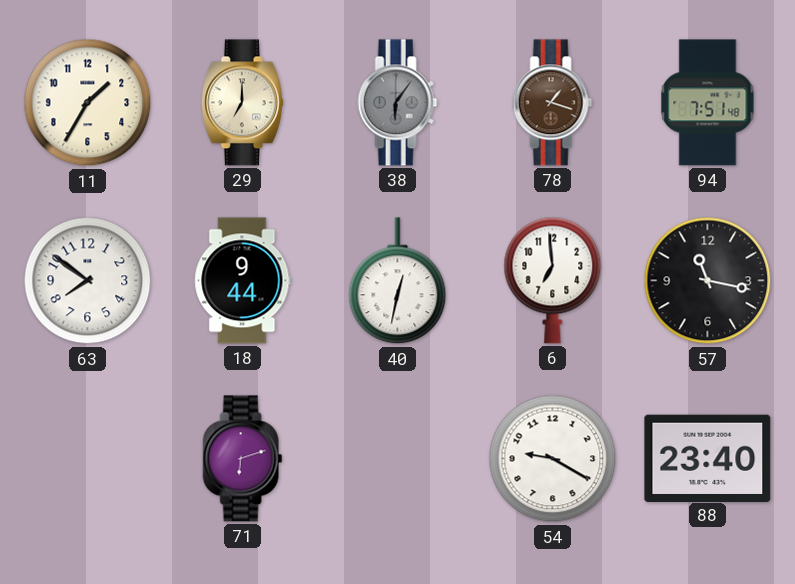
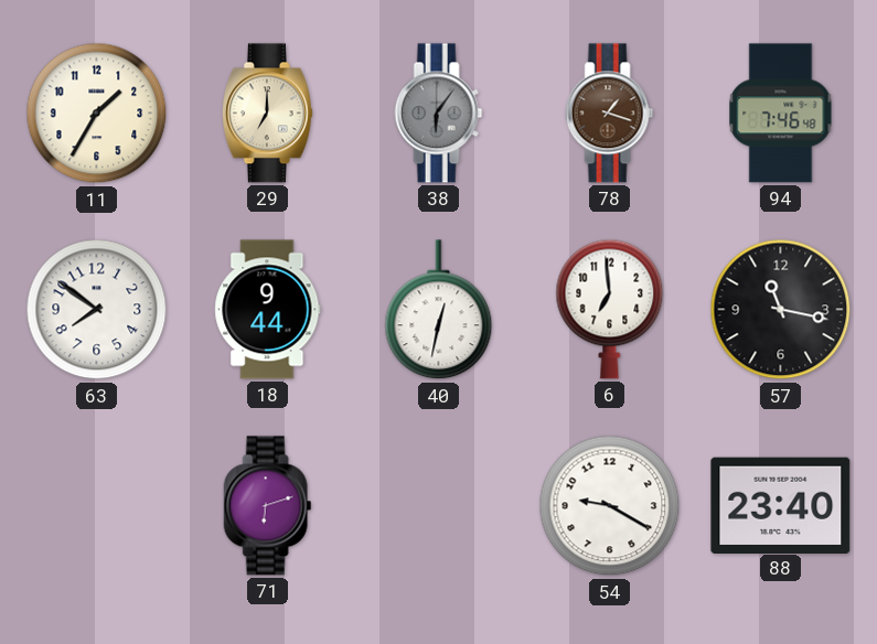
94: 7:51 -> 7:46
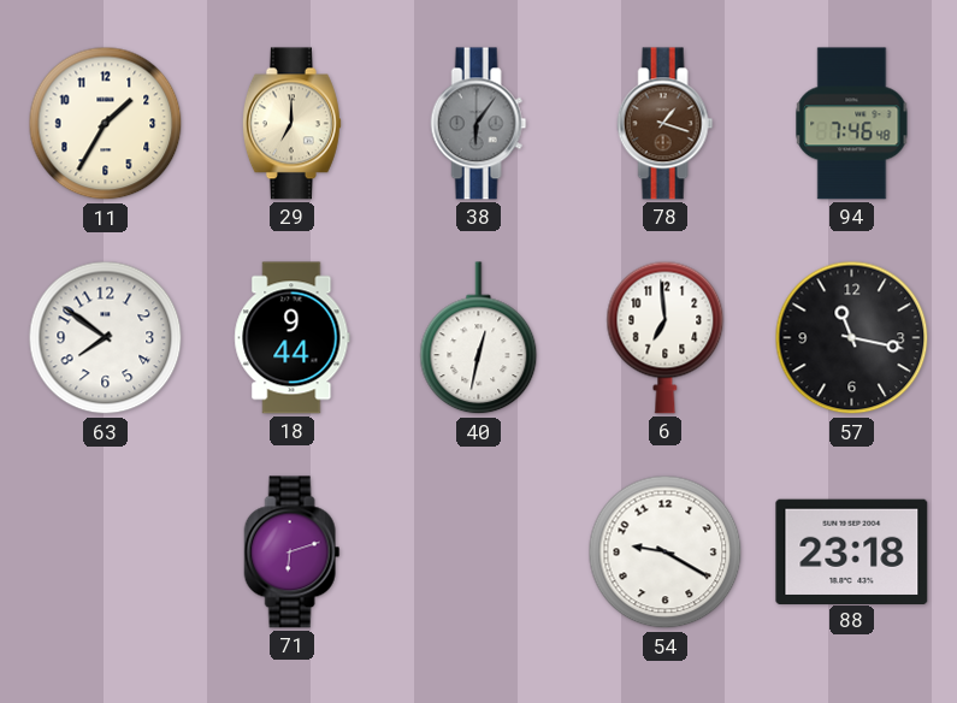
88: 23:40 -> 23:18
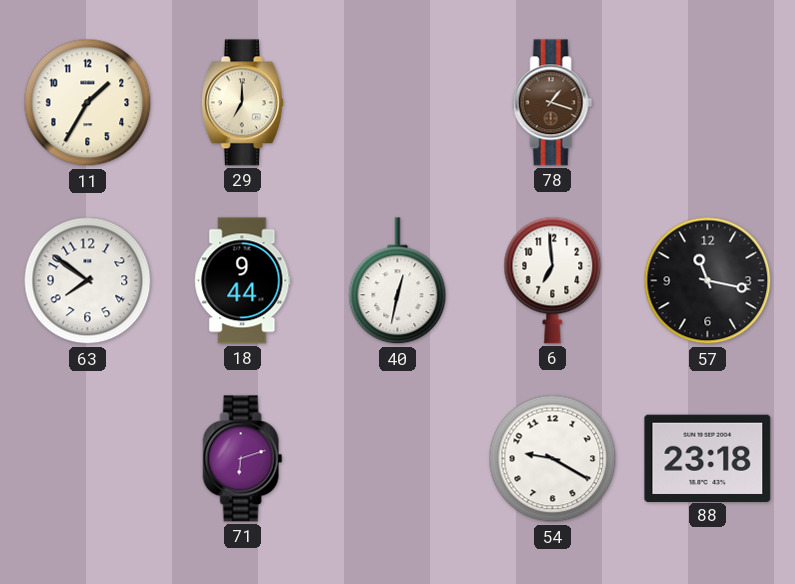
38: 6:06 -> none
94: 7:46 -> none
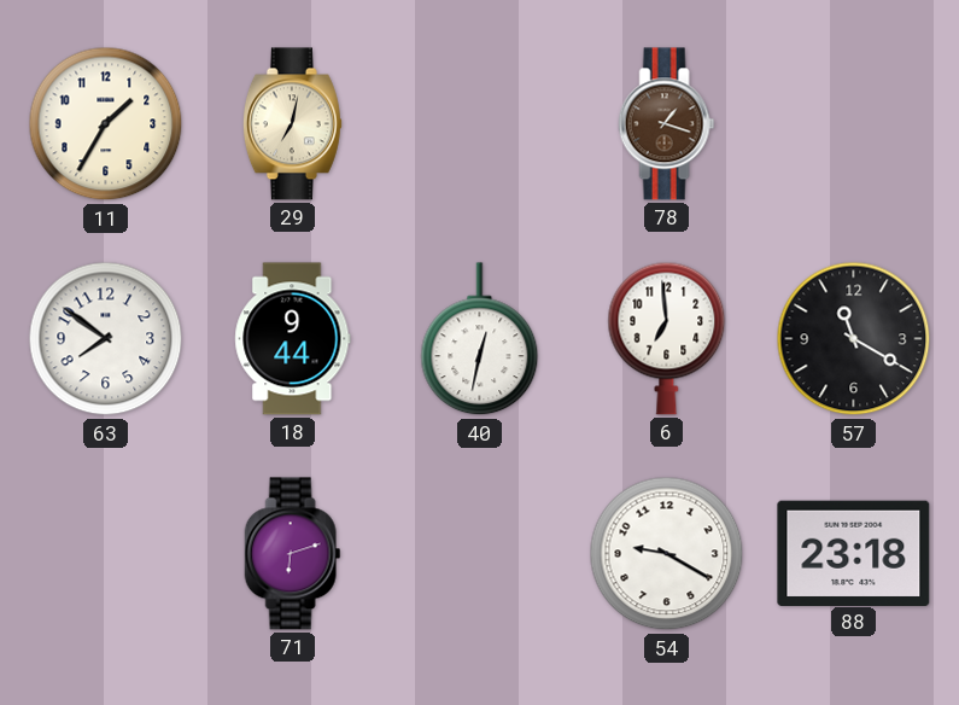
29: 7:00 -> 7:02
57: 11:17 -> 11:20
